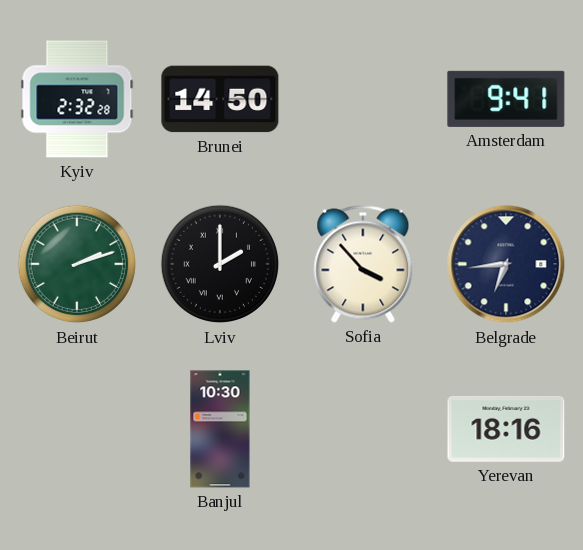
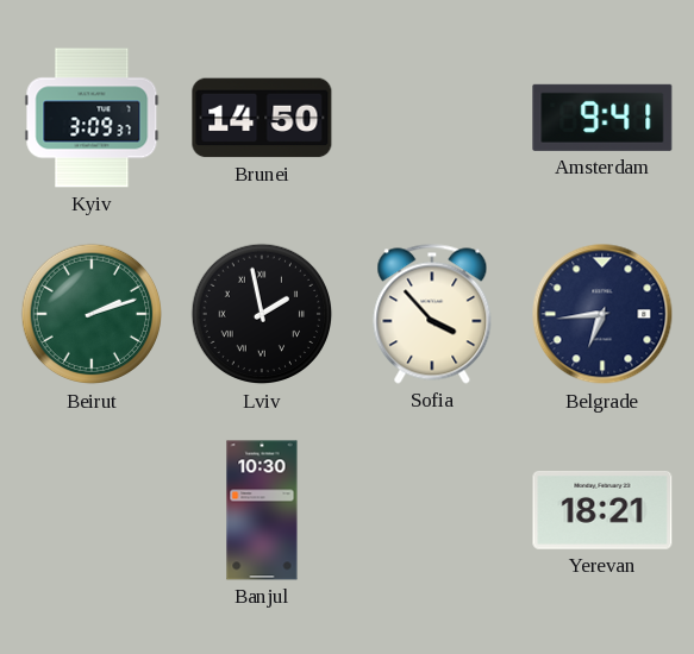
Kyiv: 2:32 -> 3:09
Lviv: 2:00 -> 1:58
Yerevan: 18:16 -> 18:21
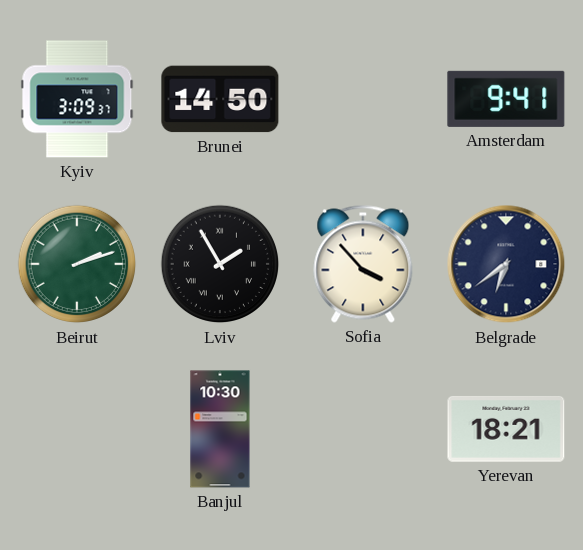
Lviv: 1:58 -> 1:55
Belgrade: 6:44 -> 6:39
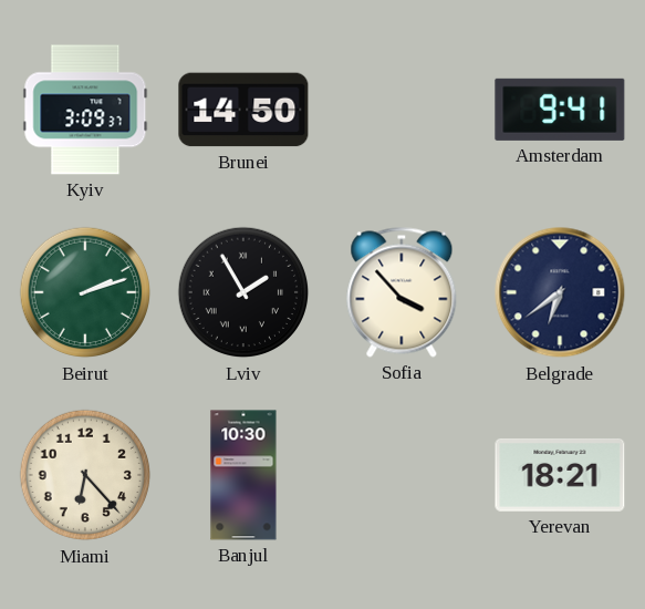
Miami: none -> 6:23
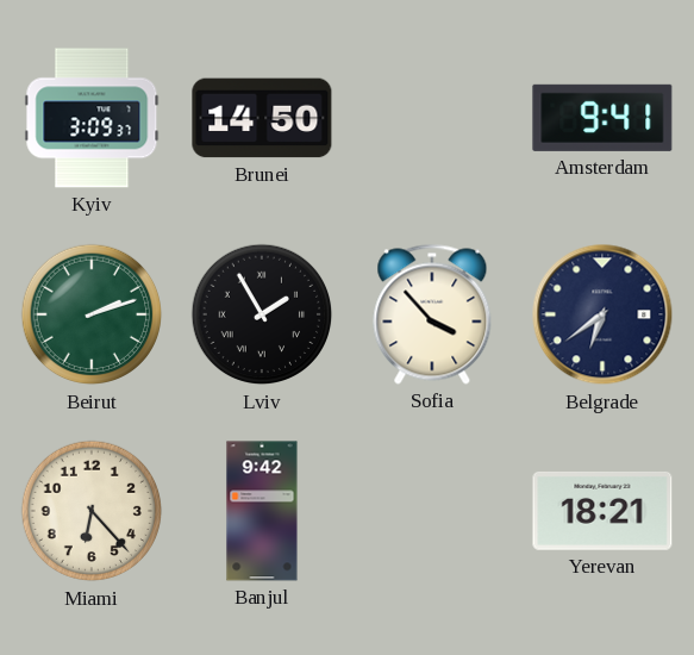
Banjul: 10:30 -> 9:42
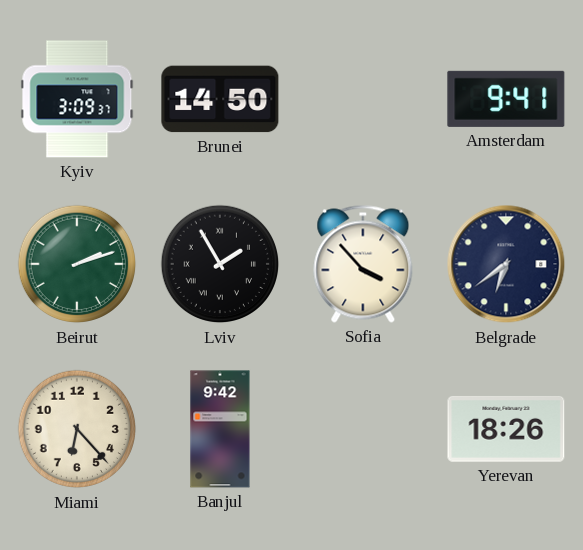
Yerevan: 18:21 -> 18:26
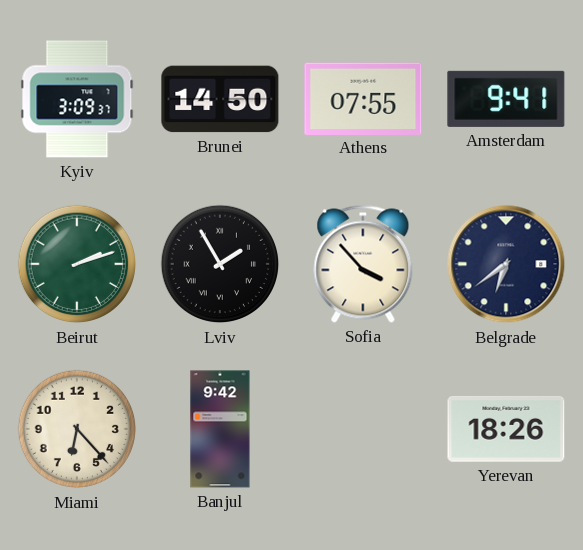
Athens: none -> 07:55
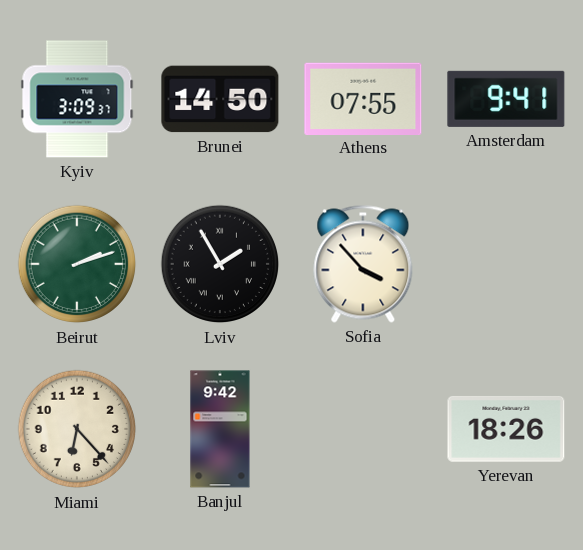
Belgrade: 6:39 -> none
